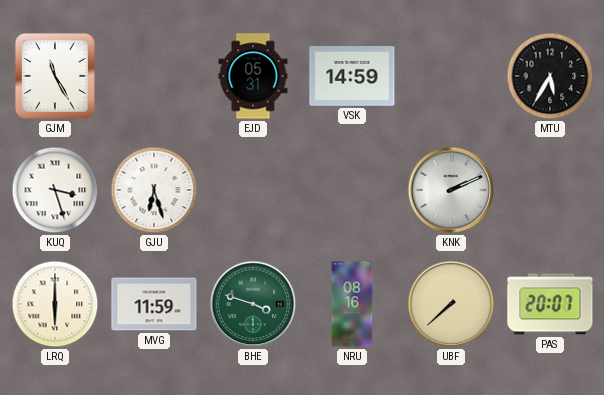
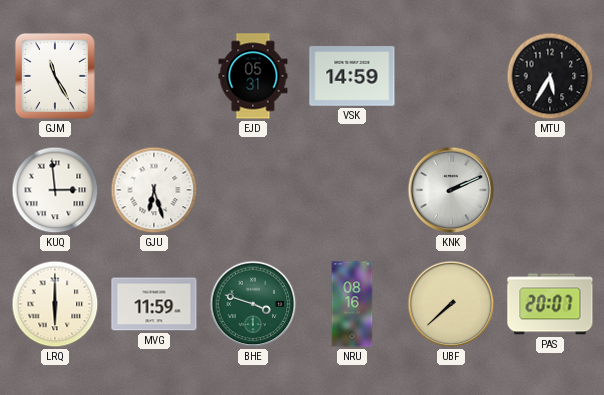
KUQ: 3:27 -> 2:59
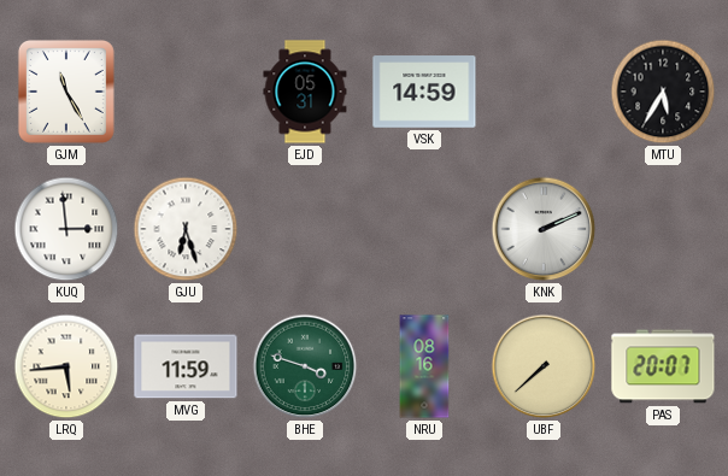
LRQ: 6:00 -> 5:44
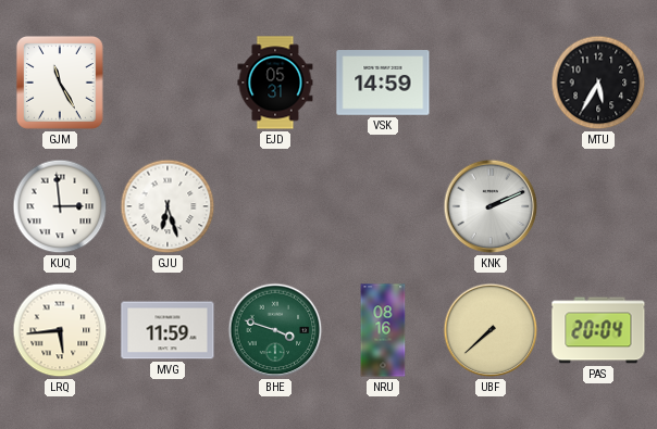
PAS: 20:07 -> 20:04
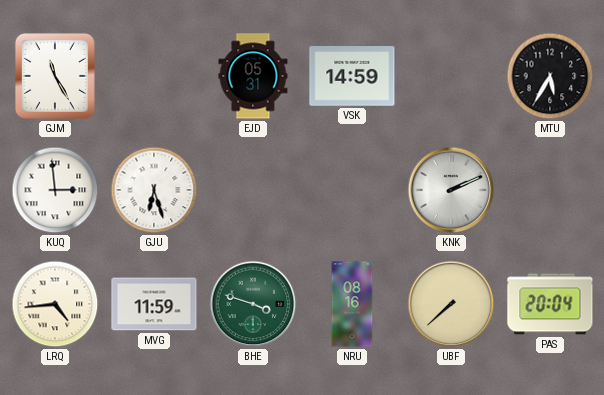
LRQ: 5:44 -> 4:44
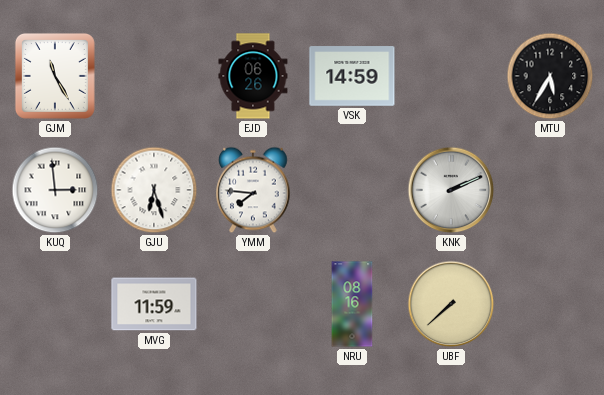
EJD: 05:31 -> 06:26
YMM: none -> 7:46
LRQ: 4:44 -> none
BHE: 3:48 -> none
PAS: 20:04 -> none
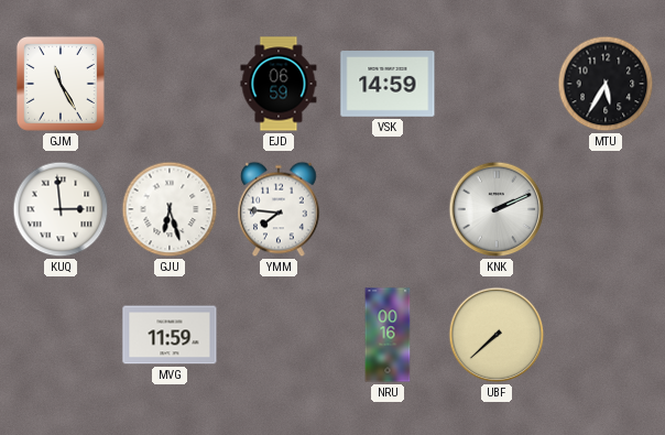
EJD: 06:26 -> 06:59
NRU: 08:16 -> 00:16
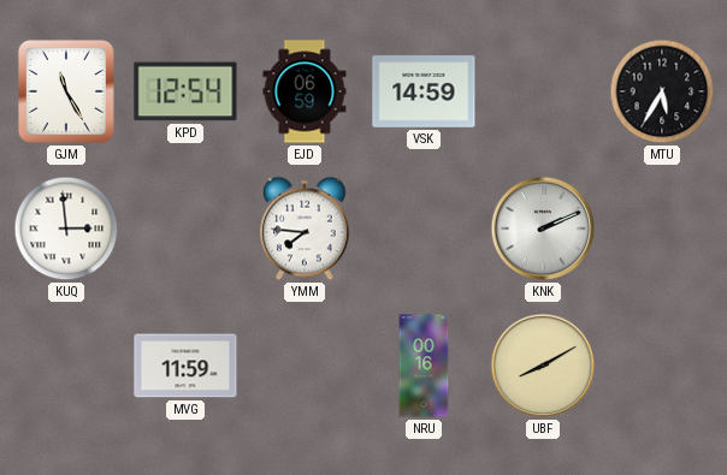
KPD: none -> 12:54
GJU: 6:27 -> none
UBF: 7:38 -> 8:10
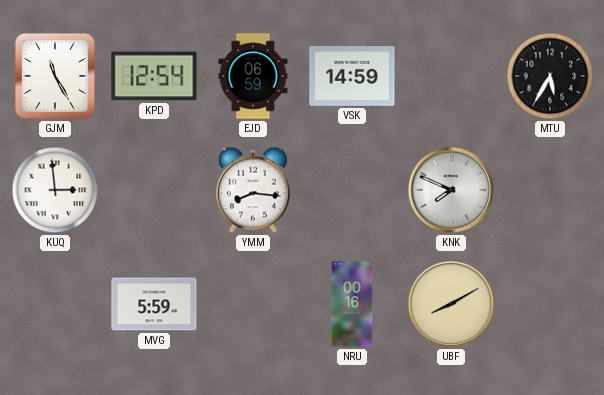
YMM: 7:46 -> 8:16
KNK: 2:11 -> 7:49
MVG: 11:59 -> 5:59
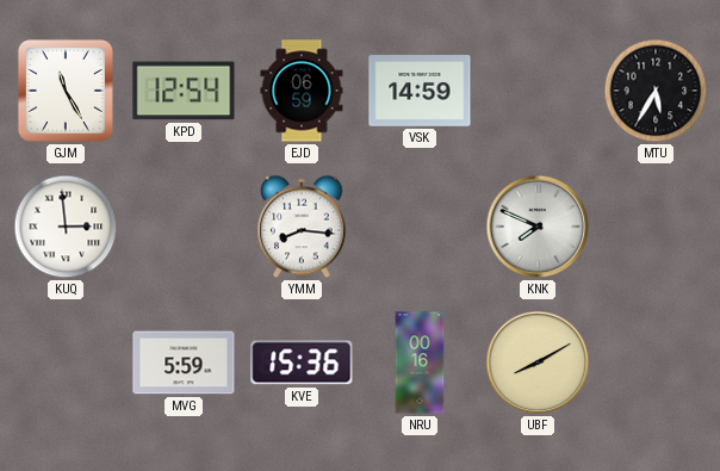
KVE: none -> 15:36
